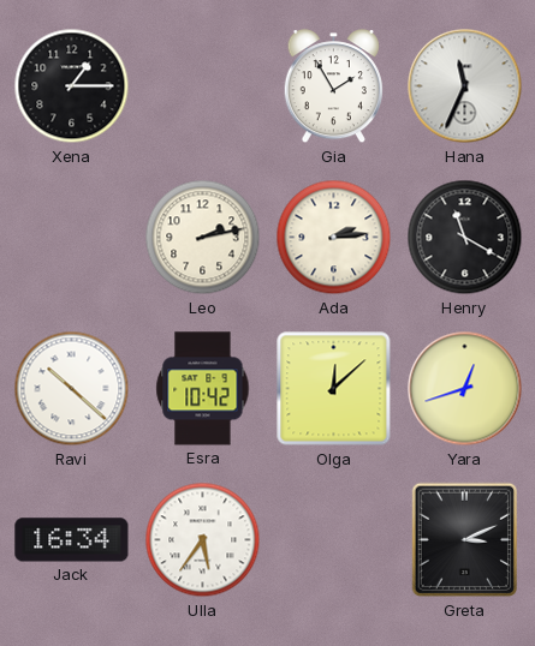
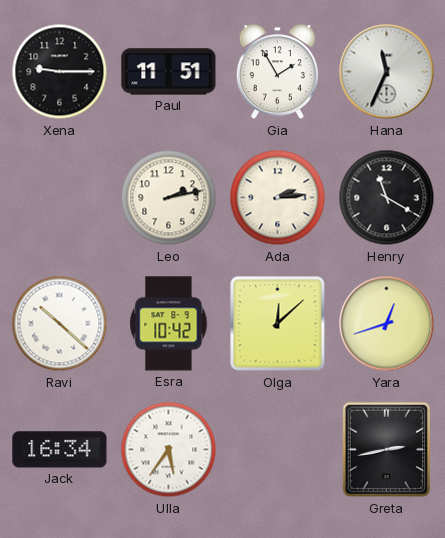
Xena: 1:15 -> 9:15
Paul: none -> 11:51
Greta: 3:11 -> 2:43
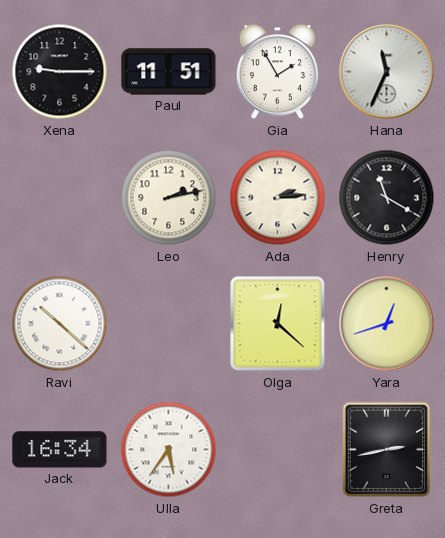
Esra: 10:42 -> none
Olga: 12:08 -> 12:22
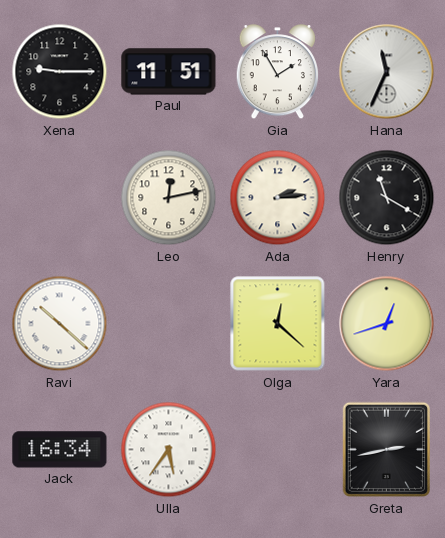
Leo: 2:13 -> 12:13
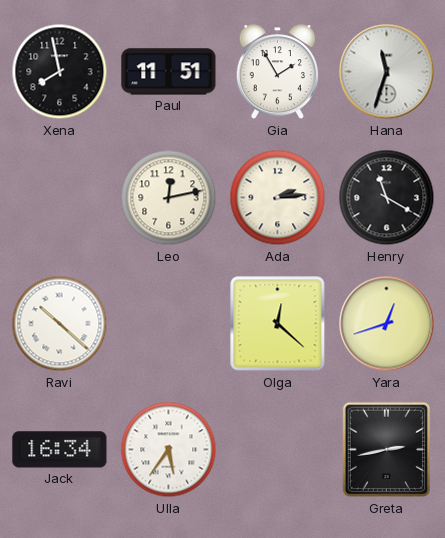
Xena: 9:15 -> 7:58
Hana: 11:34 -> 11:33
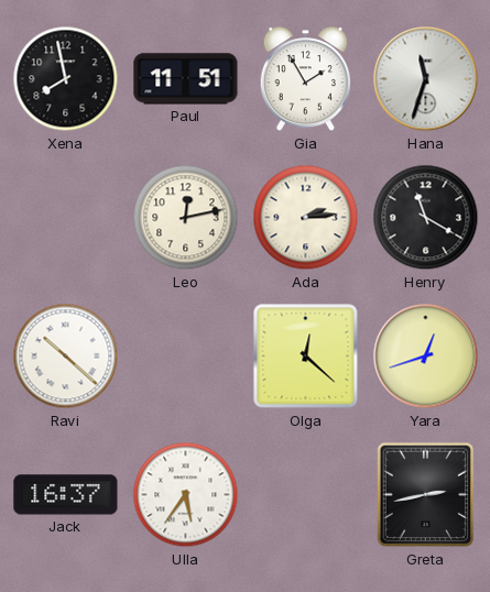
Jack: 16:34 -> 16:37
